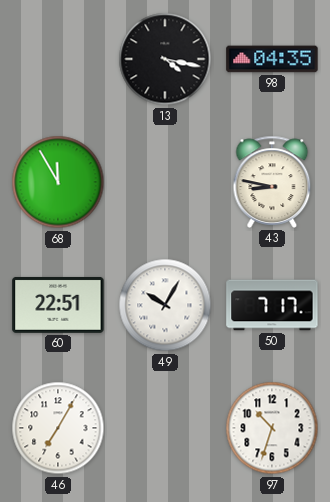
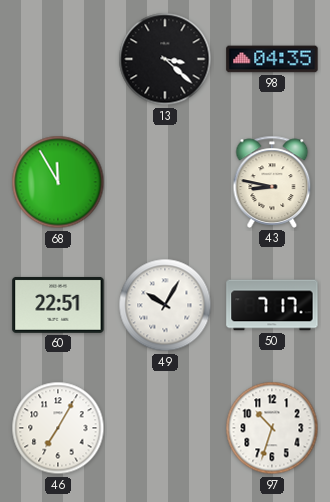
13: 4:17 -> 3:22
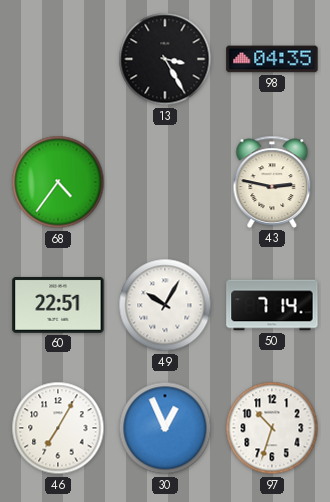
13: 3:22 -> 3:25
68: 11:55 -> 4:36
43: 8:47 -> 2:47
50: 7:17 -> 7:14
30: none -> 12:56
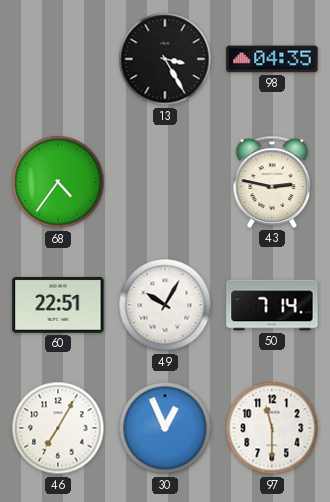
97: 10:33 -> 11:30
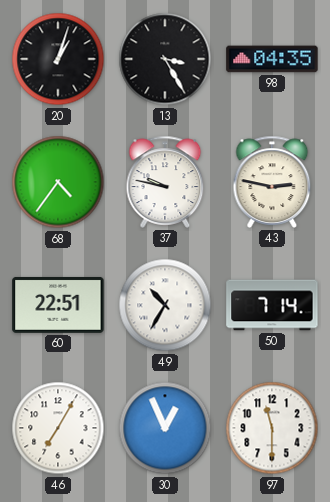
20: none -> 1:03
37: none -> 9:47
49: 10:05 -> 10:35
